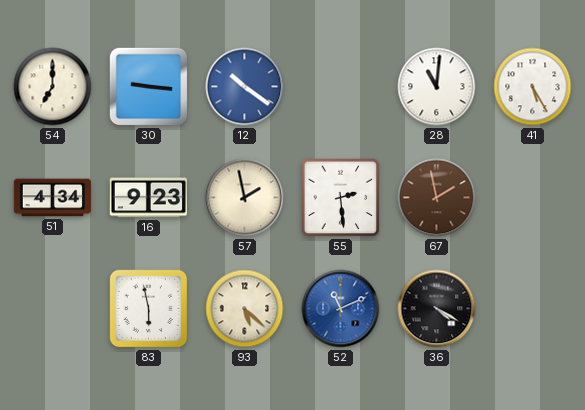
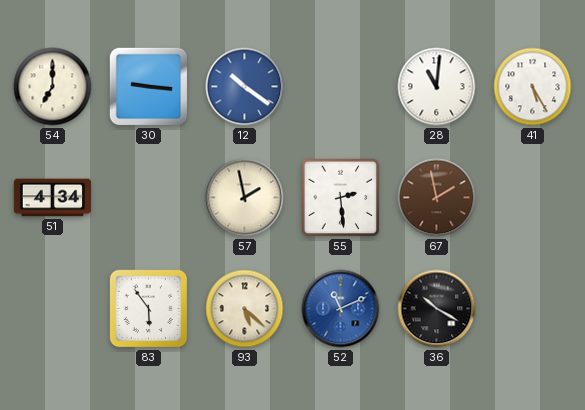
16: 9:23 -> none
83: 5:58 -> 5:54
36: 4:20 -> 10:20
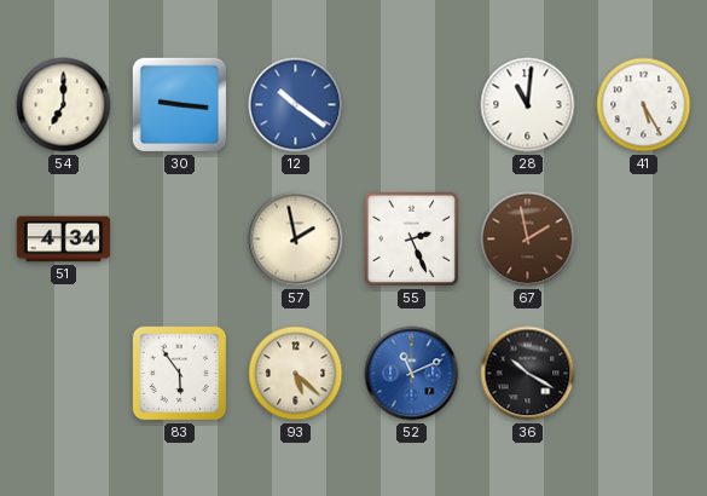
55: 2:29 -> 2:26
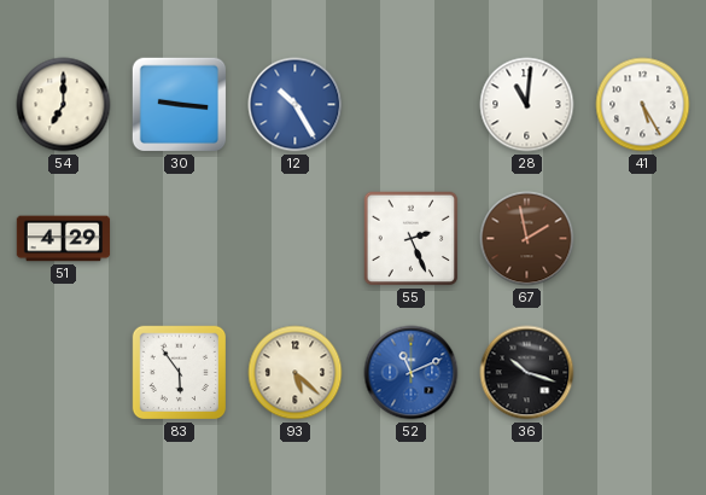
12: 10:21 -> 10:25
51: 4:34 -> 4:29
57: 1:58 -> none
36: 10:20 -> 10:18
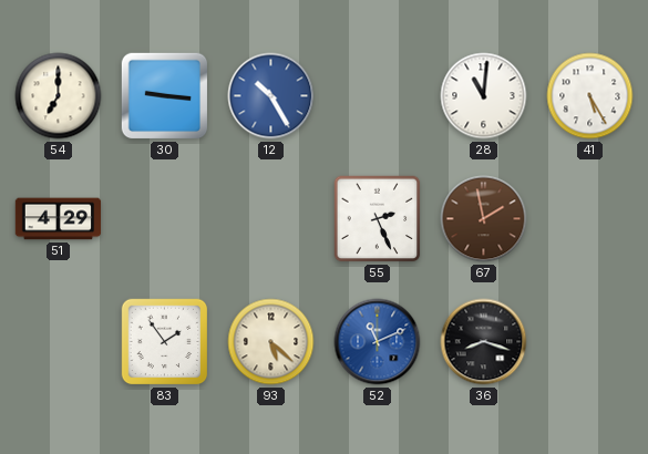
83: 5:54 -> 1:54
36: 10:18 -> 8:18
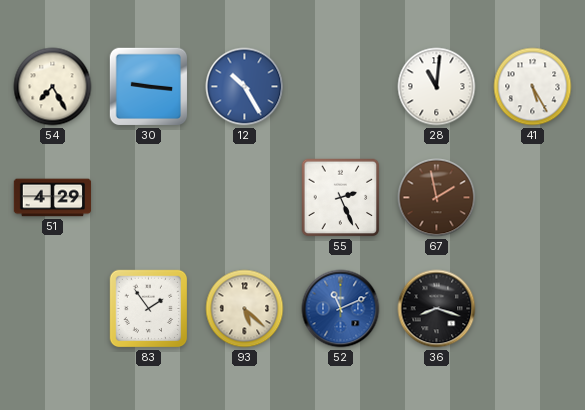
54: 7:00 -> 7:25
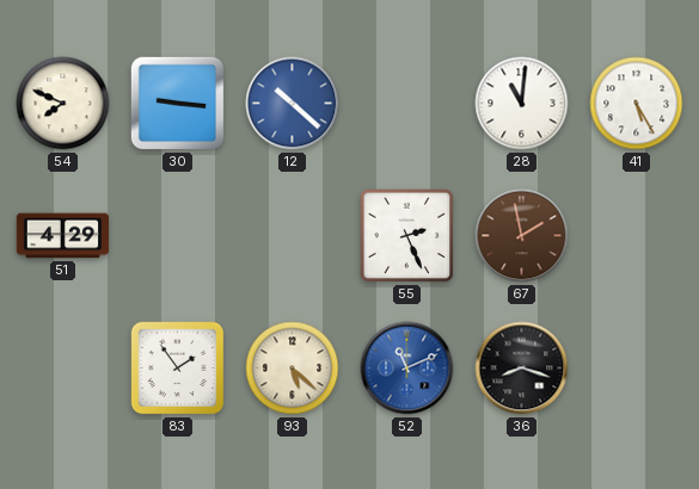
54: 7:25 -> 7:49
12: 10:25 -> 10:22
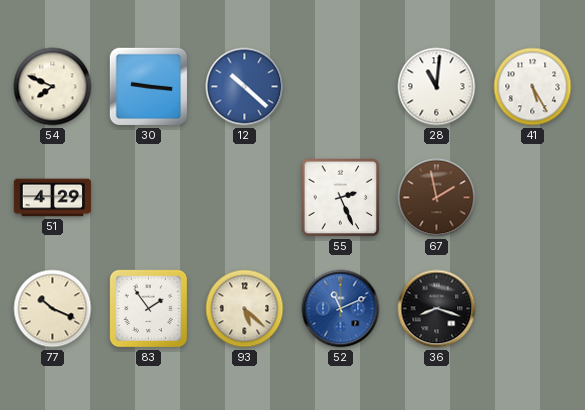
77: none -> 10:19
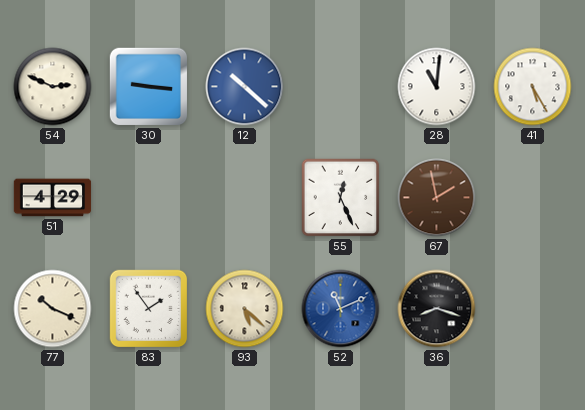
54: 7:49 -> 2:49
55: 2:26 -> 12:26
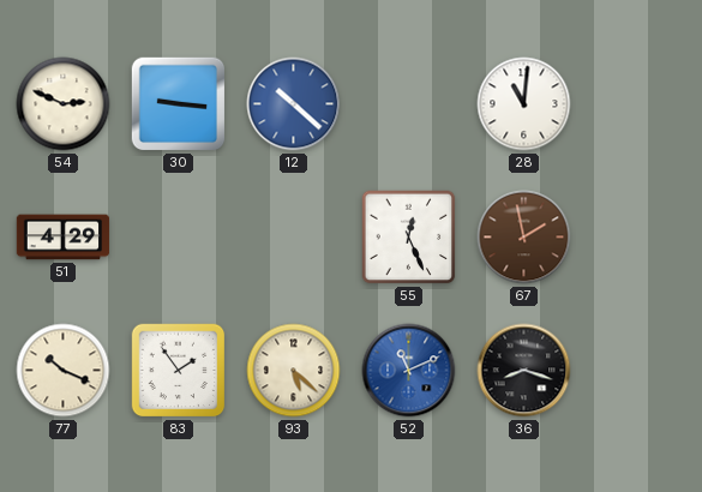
41: 5:25 -> none
